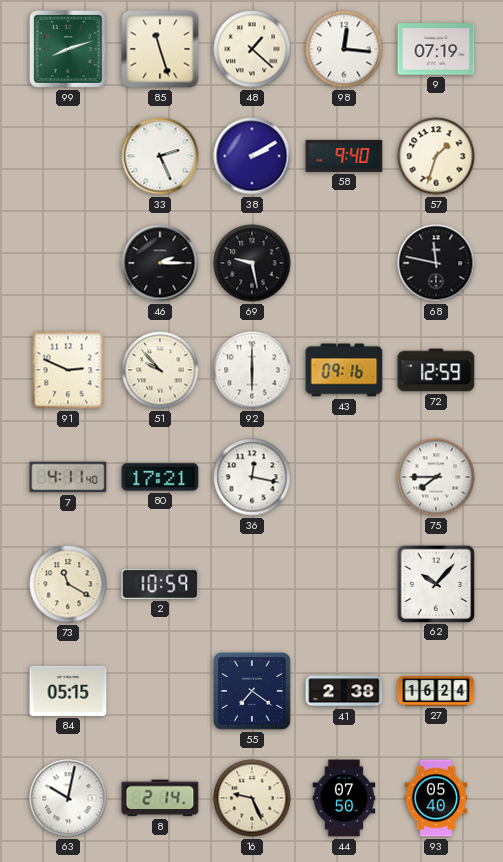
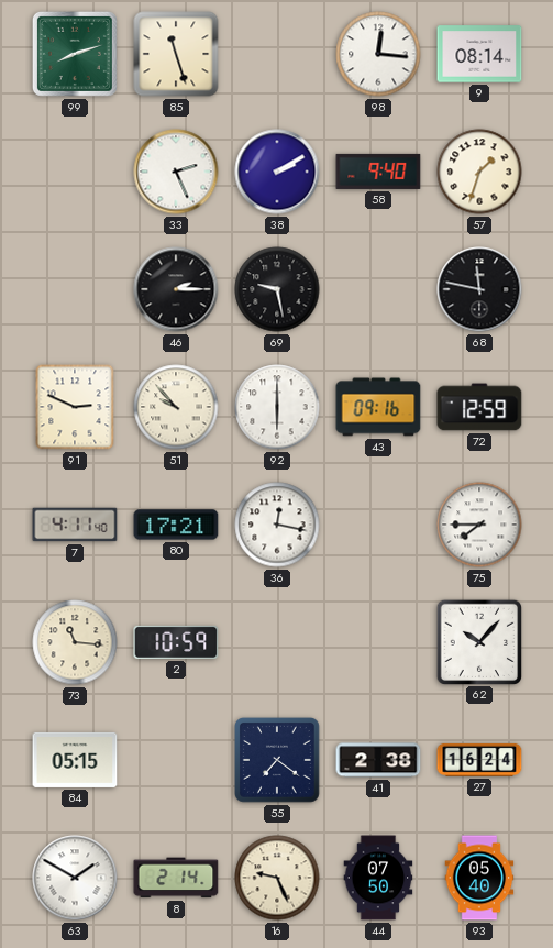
48: 1:22 -> none
9: 07:19 -> 08:14
73: 11:20 -> 11:16
63: 10:02 -> 1:50
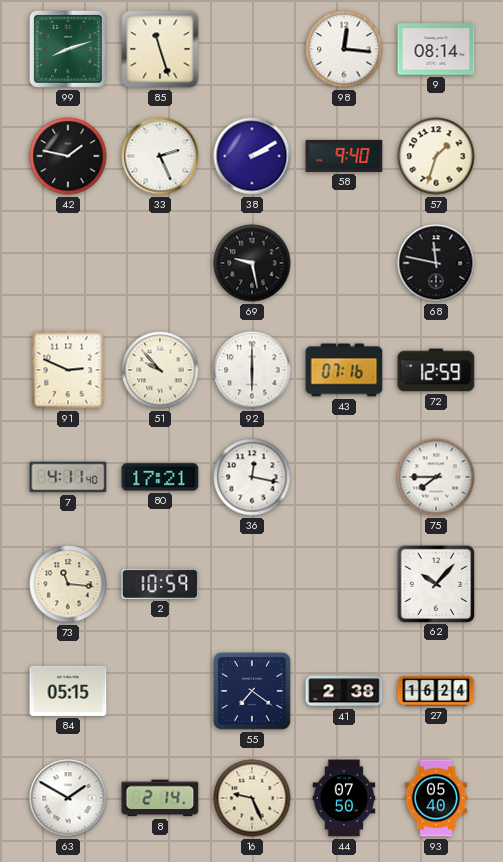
42: none -> 1:47
46: 2:15 -> none
43: 09:16 -> 07:16
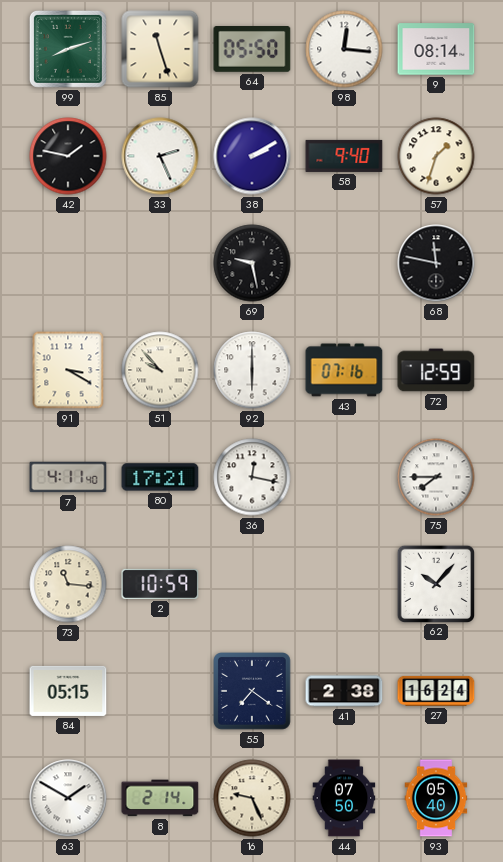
64: none -> 05:50
91: 2:49 -> 3:20
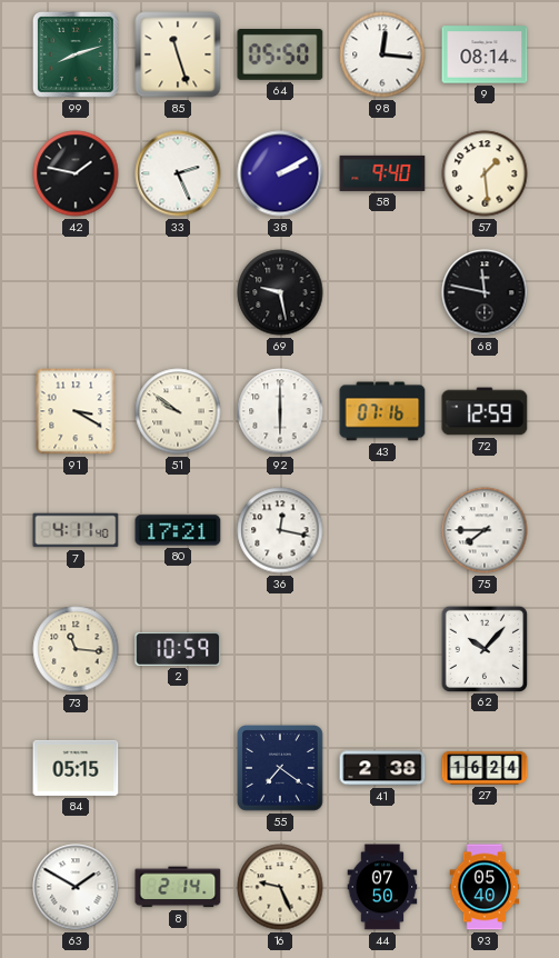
57: 1:33 -> 1:29
51: 9:53 -> 9:51
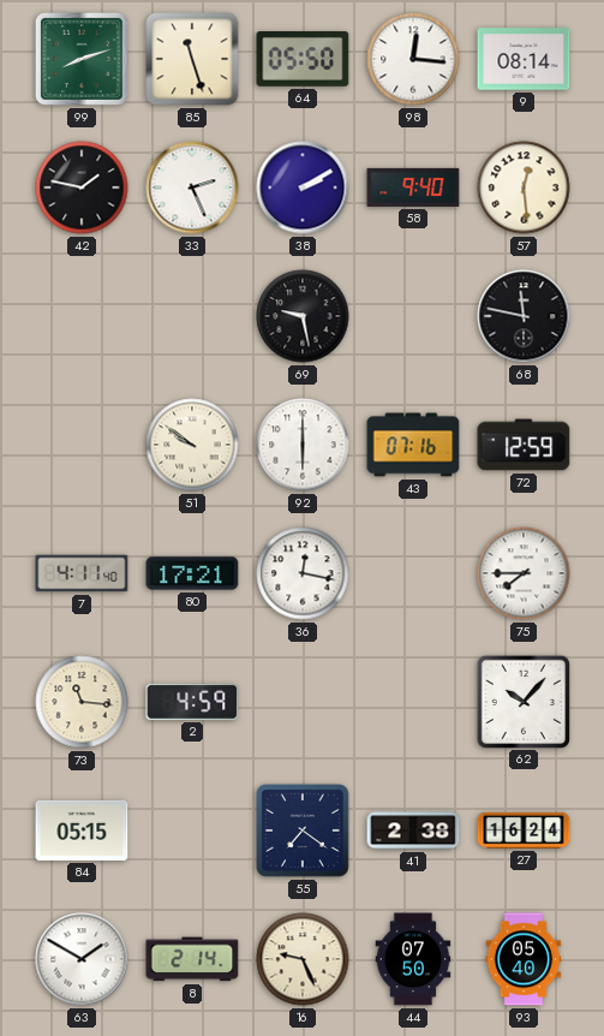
57: 1:29 -> 12:29
91: 3:20 -> none
2: 10:59 -> 4:59
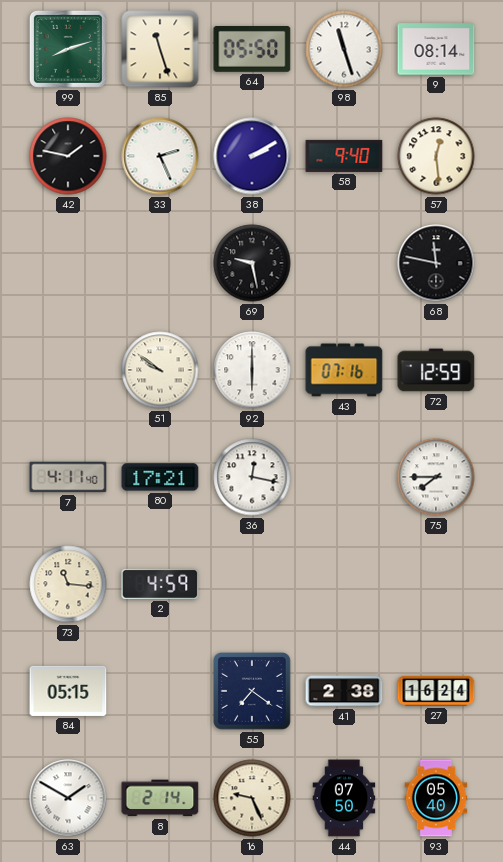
98: 12:16 -> 11:27
62: 10:07 -> none
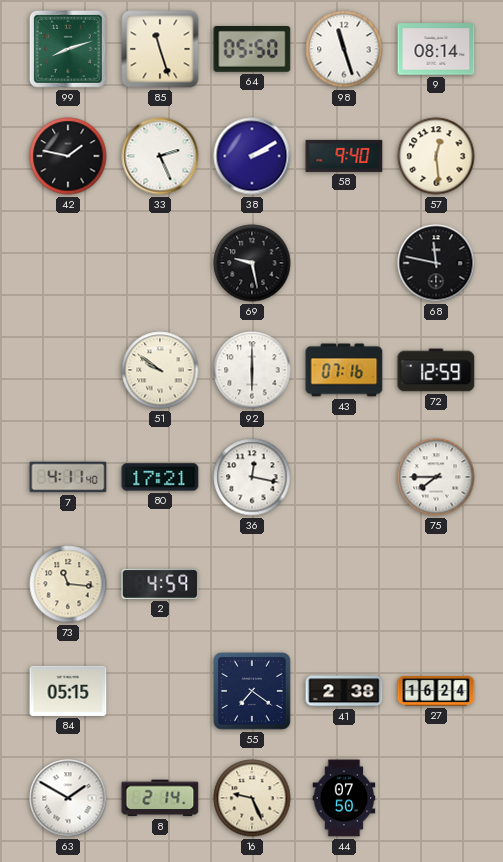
93: 05:40 -> none
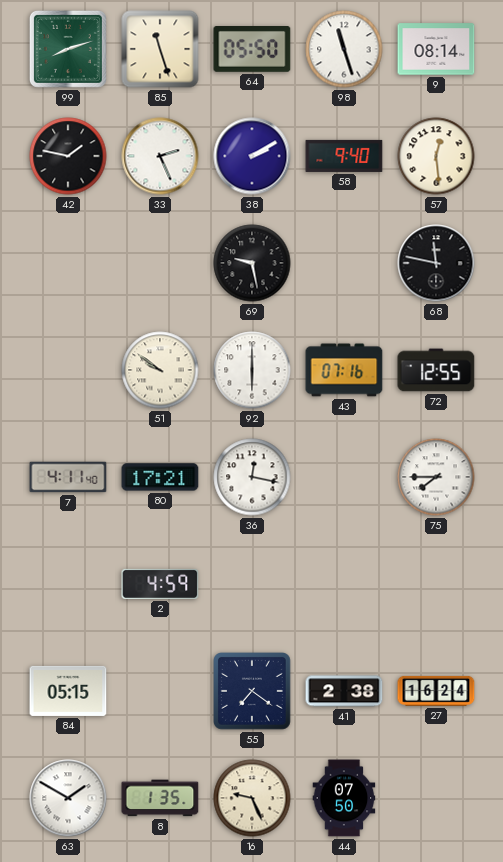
72: 12:59 -> 12:55
73: 11:16 -> none
8: 2:14 -> 1:35
